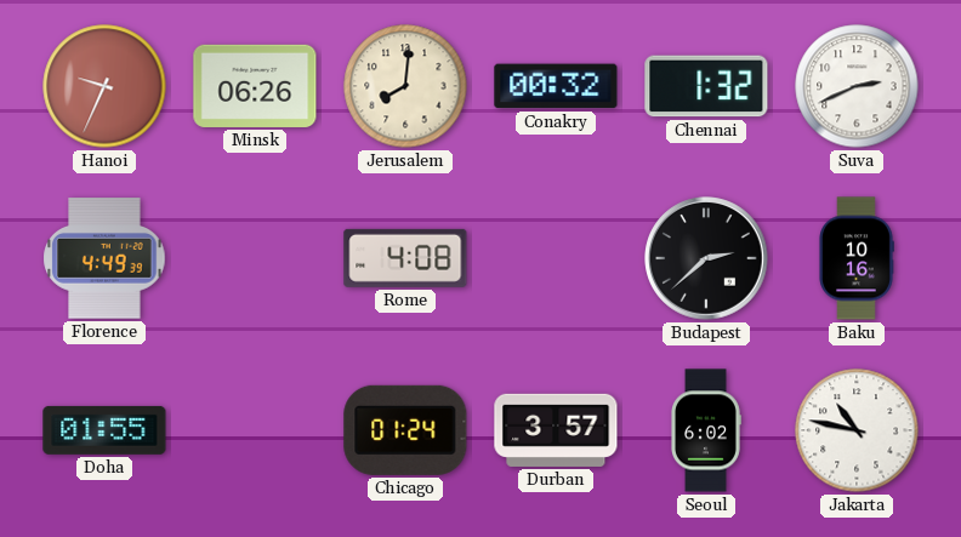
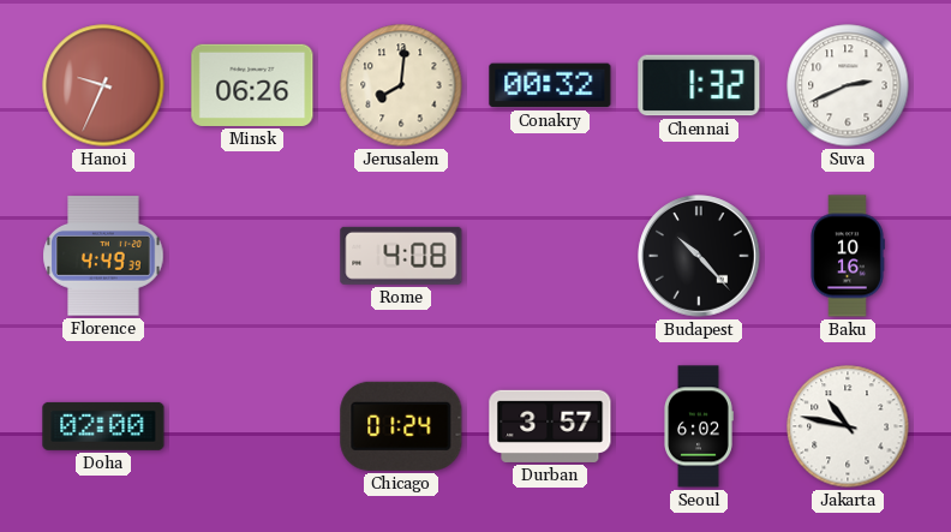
Budapest: 2:38 -> 10:23
Doha: 01:55 -> 02:00
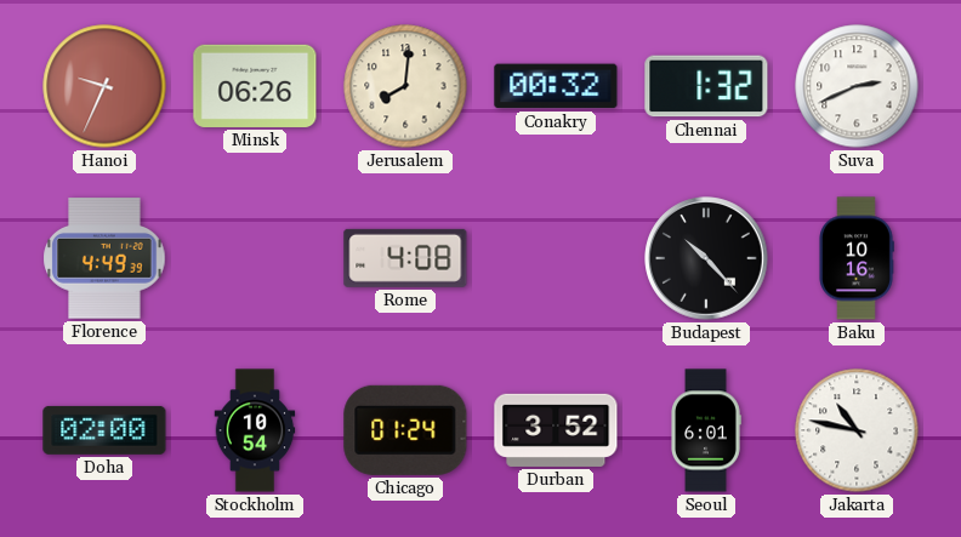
Stockholm: none -> 10:54
Durban: 3:57 -> 3:52
Seoul: 6:02 -> 6:01
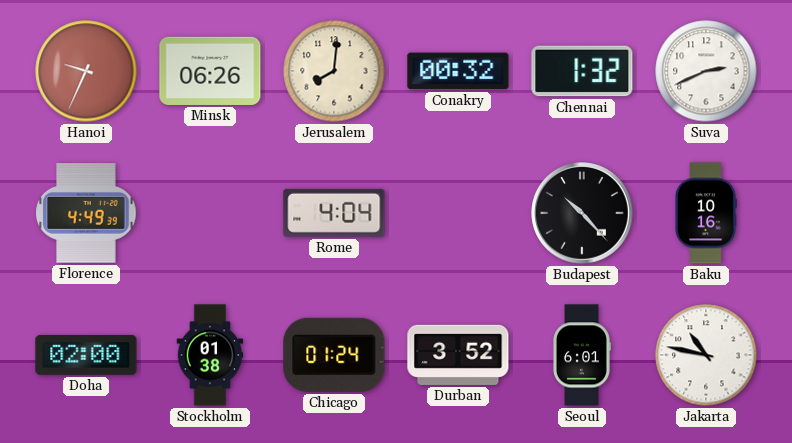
Rome: 4:08 -> 4:04
Stockholm: 10:54 -> 01:38
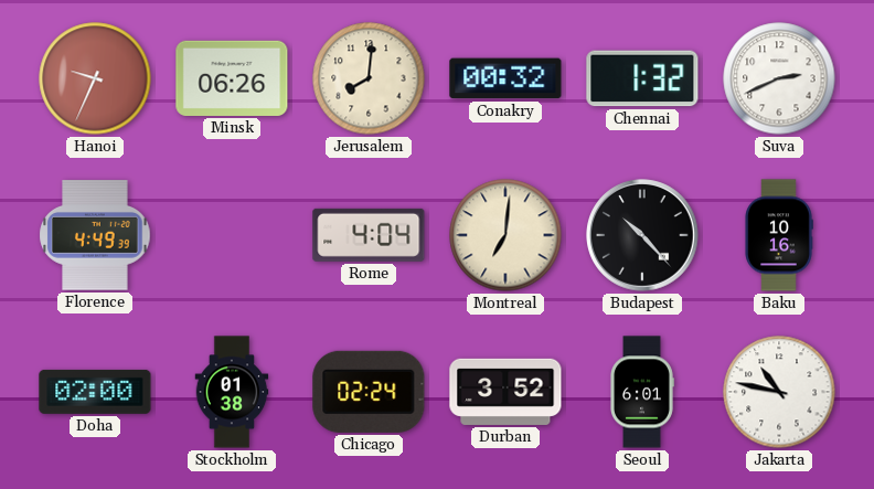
Montreal: none -> 7:01
Chicago: 01:24 -> 02:24
